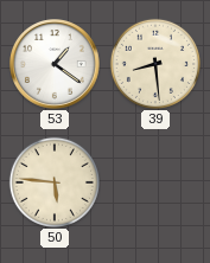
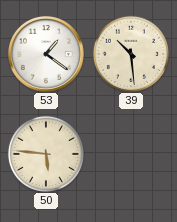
39: 8:29 -> 10:29
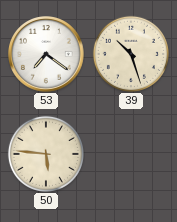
53: 1:21 -> 7:21
39: 10:29 -> 10:27
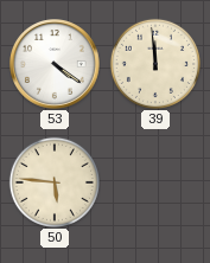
53: 7:21 -> 4:21
39: 10:27 -> 11:59
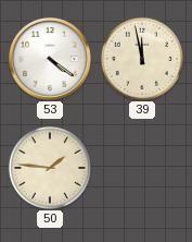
39: 11:59 -> 11:58
50: 5:46 -> 1:46
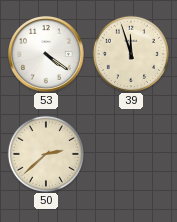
39: 11:58 -> 11:57
50: 1:46 -> 2:38
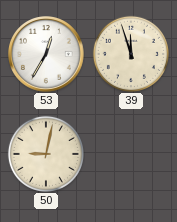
53: 4:21 -> 12:35
50: 2:38 -> 9:02
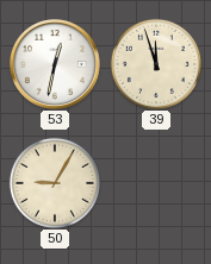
53: 12:35 -> 12:32
50: 9:02 -> 9:05
